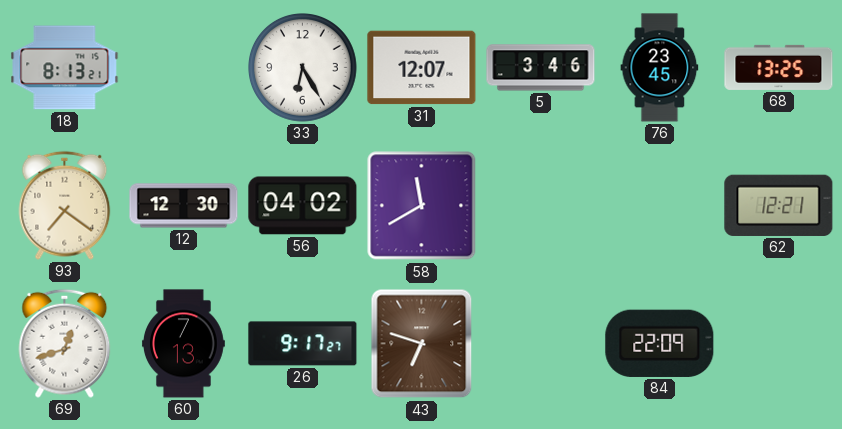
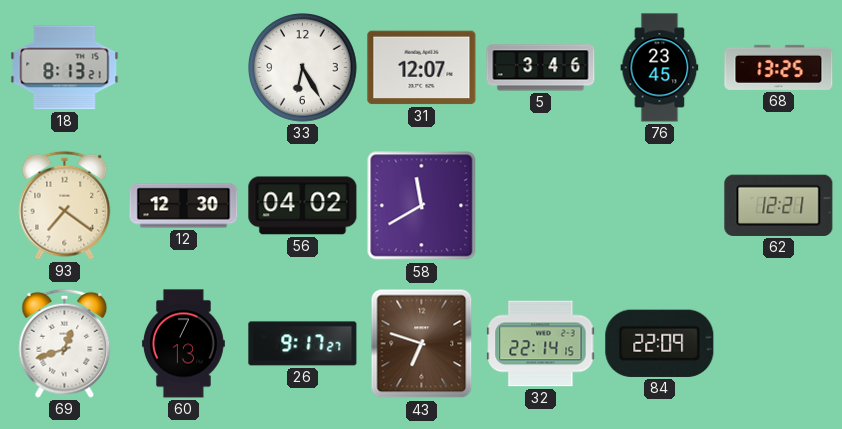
32: none -> 22:14
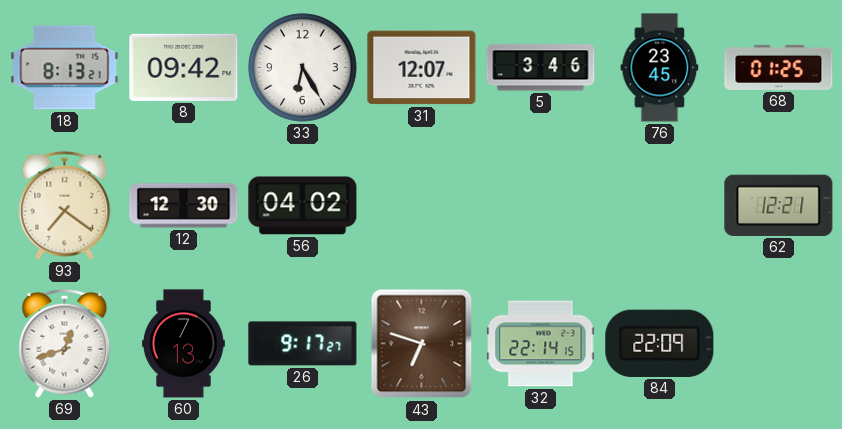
8: none -> 09:42
68: 13:25 -> 01:25
58: 11:40 -> none
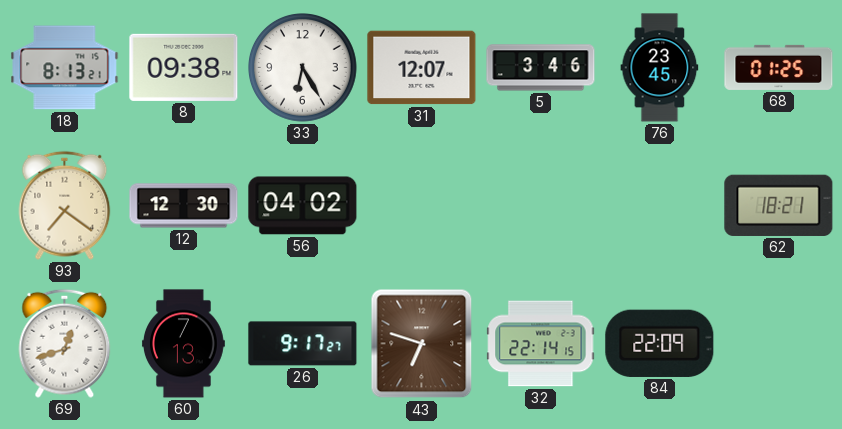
8: 09:42 -> 09:38
62: 12:21 -> 18:21
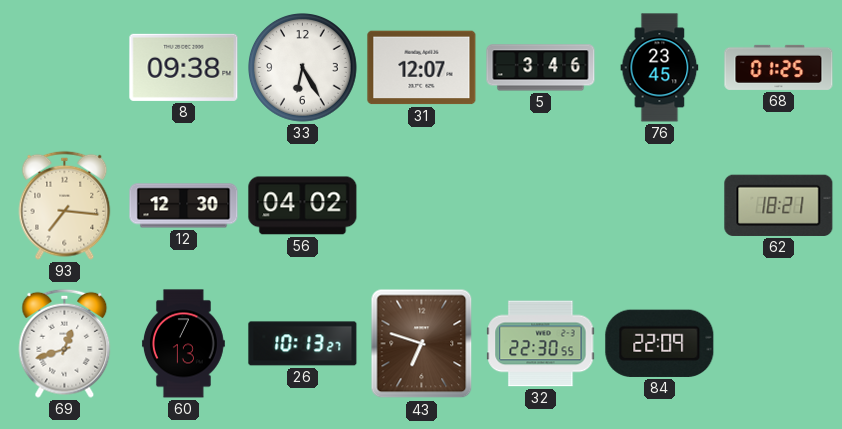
18: 8:13 -> none
93: 7:21 -> 7:16
26: 9:17 -> 10:13
32: 22:14 -> 22:30
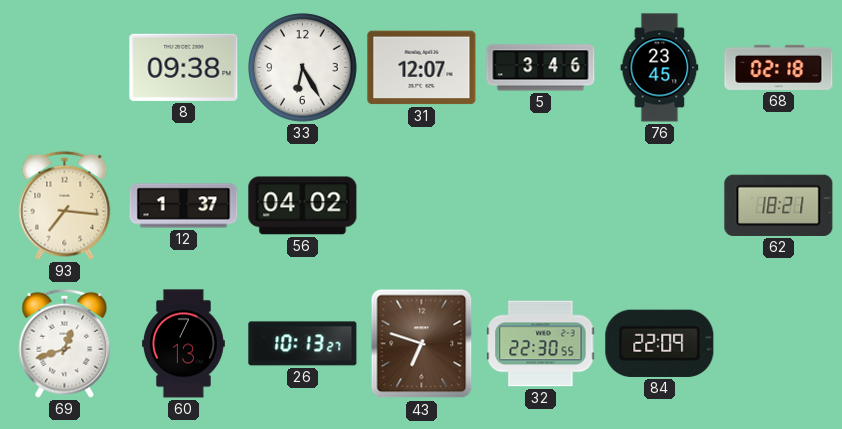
68: 01:25 -> 02:18
12: 12:30 -> 1:37
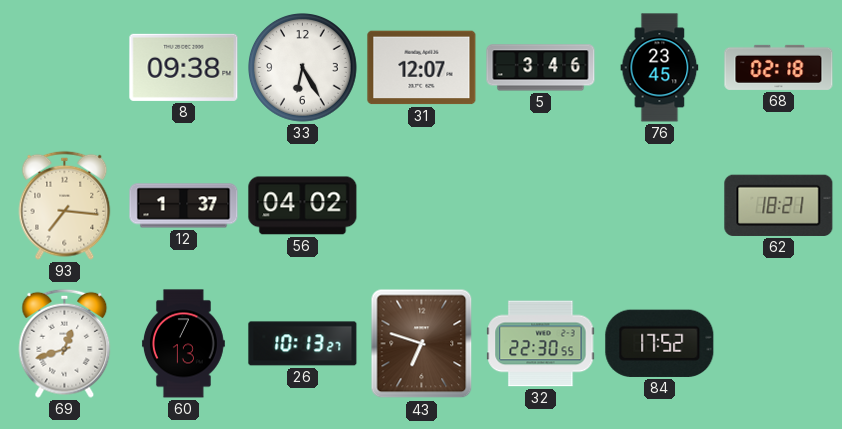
84: 22:09 -> 17:52
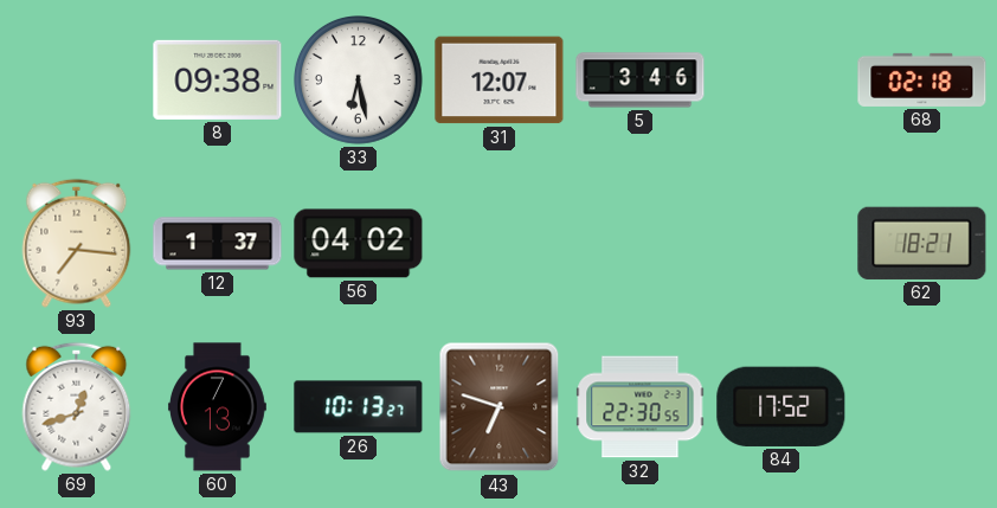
33: 6:25 -> 6:28
76: 23:45 -> none
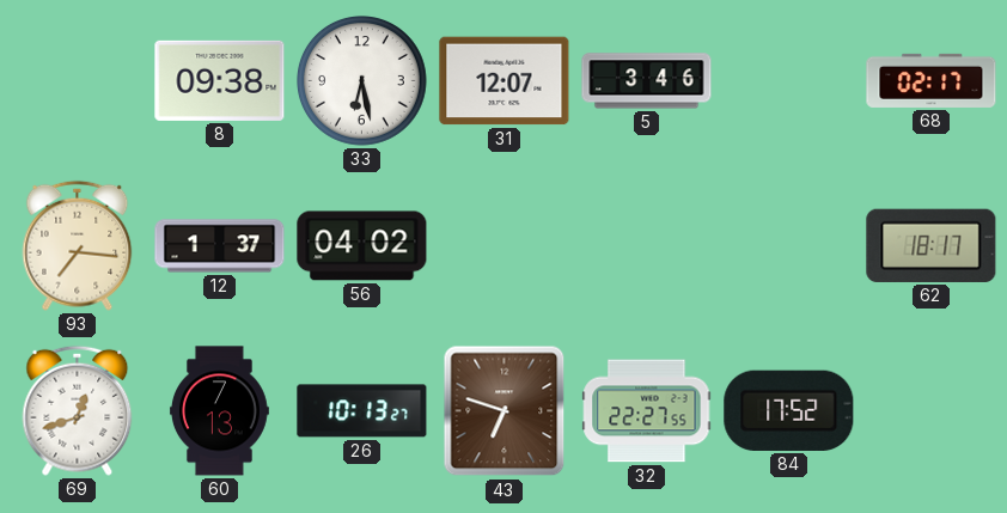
68: 02:18 -> 02:17
62: 18:21 -> 18:17
32: 22:30 -> 22:27
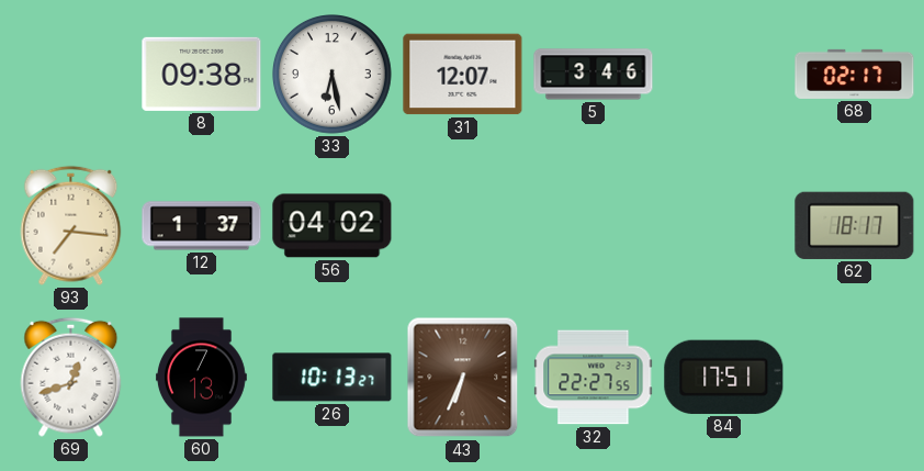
43: 6:48 -> 6:34
84: 17:52 -> 17:51
